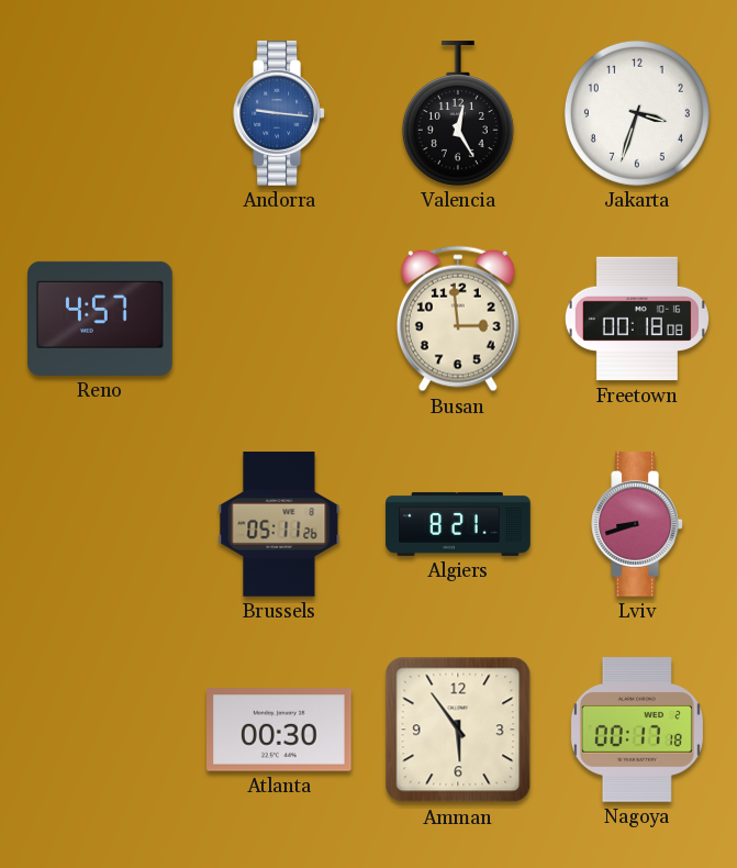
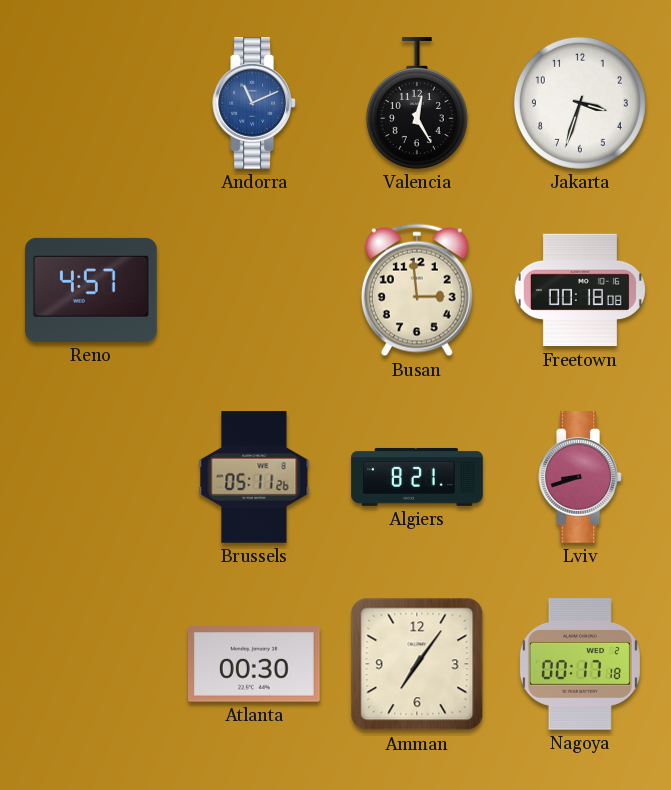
Andorra: 9:16 -> 11:11
Amman: 5:54 -> 7:06
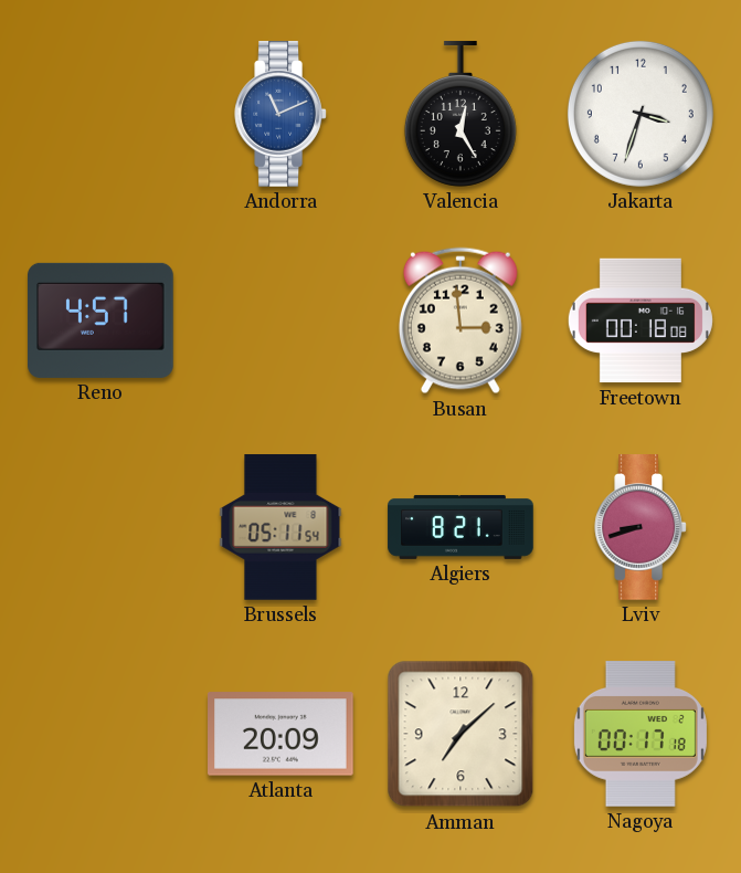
Brussels: 05:11:26 -> 05:11:54
Atlanta: 00:30 -> 20:09
Amman: 7:06 -> 7:08
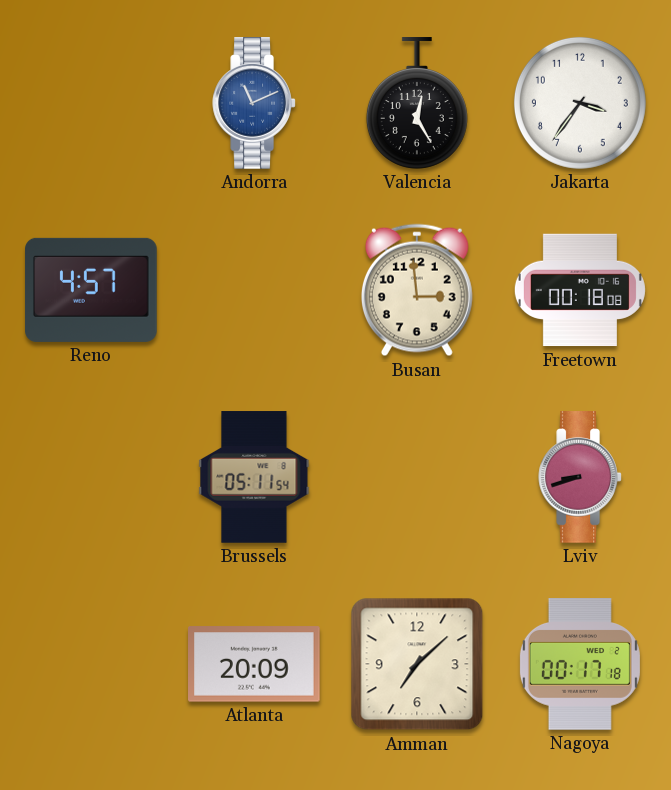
Jakarta: 3:33 -> 3:36
Algiers: 8:21 -> none
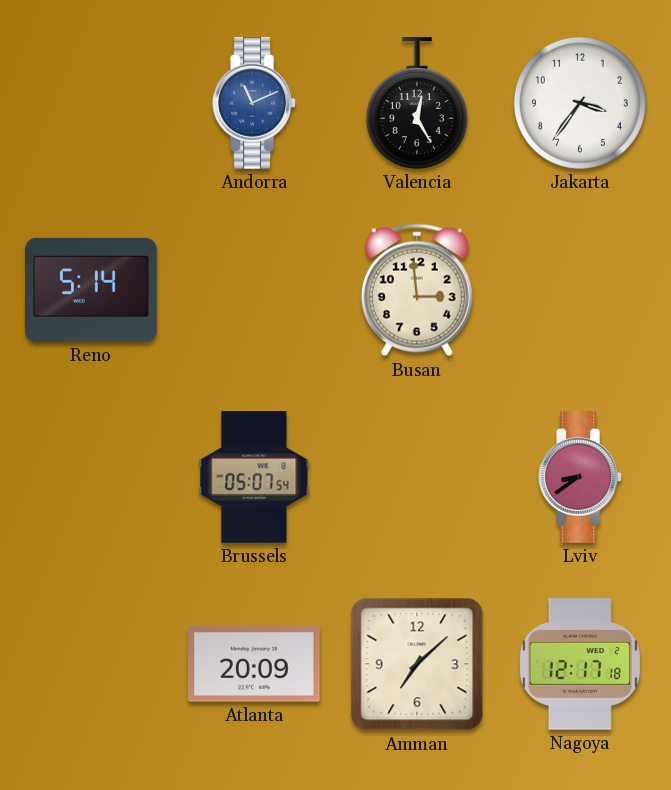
Reno: 4:57 -> 5:14
Freetown: 00:18 -> none
Brussels: 05:11 -> 05:07
Lviv: 8:42 -> 8:39
Nagoya: 00:17 -> 12:17
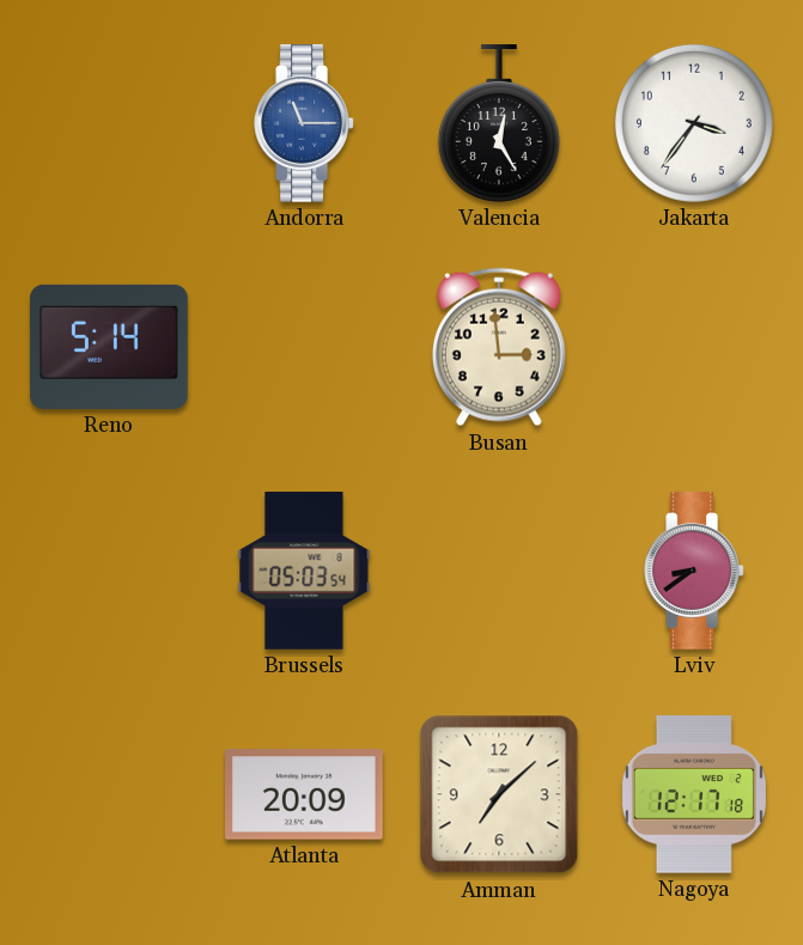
Andorra: 11:11 -> 11:15
Brussels: 05:07 -> 05:03
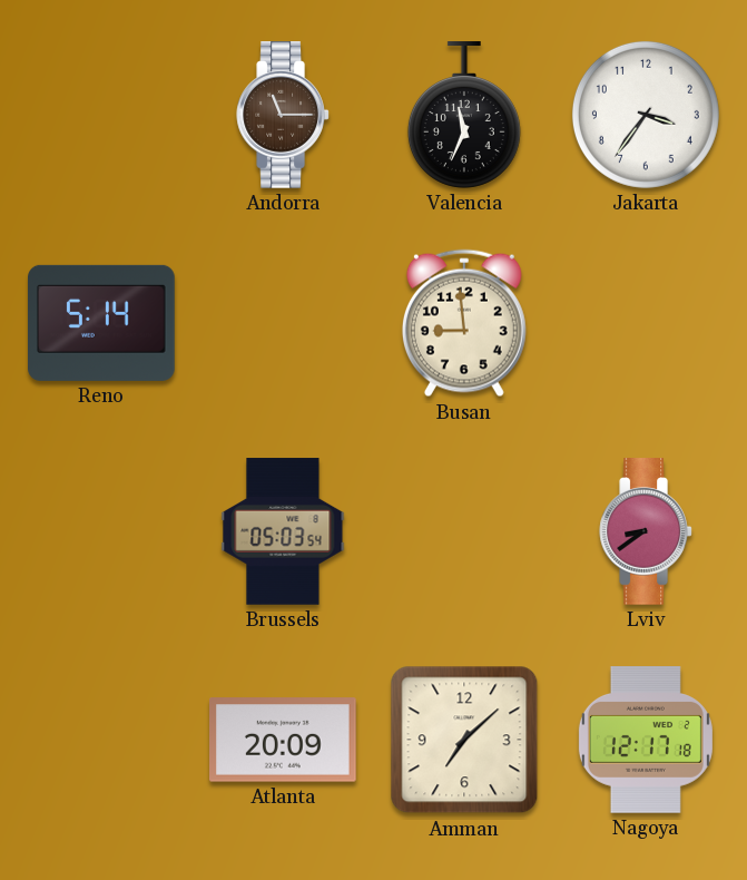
Andorra dial: blue -> brown
Valencia: 12:25 -> 11:34
Busan: 2:59 -> 8:59
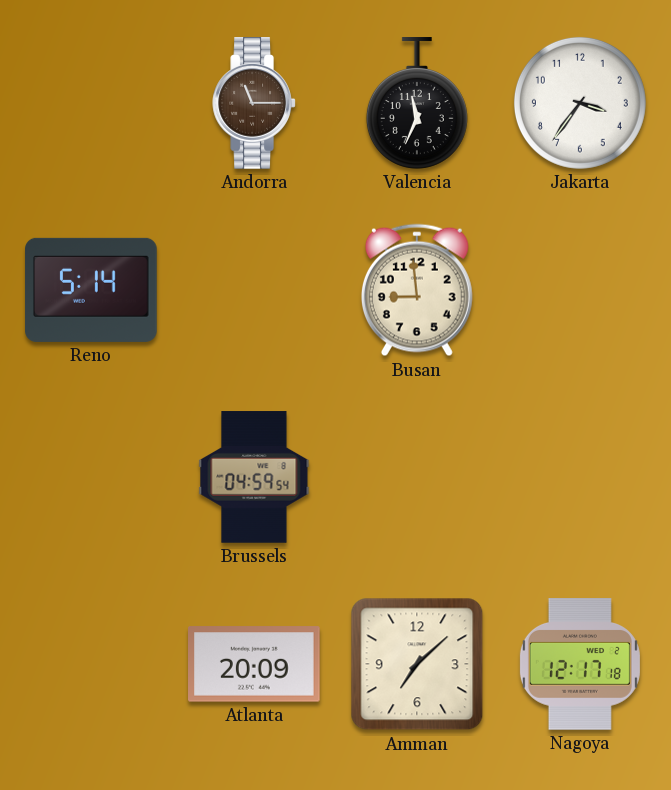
Brussels: 05:03 -> 04:59
Lviv: 8:39 -> none
